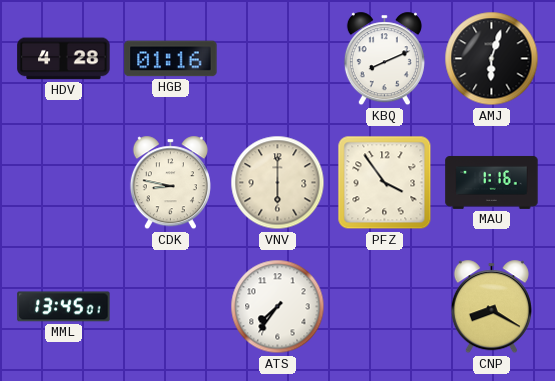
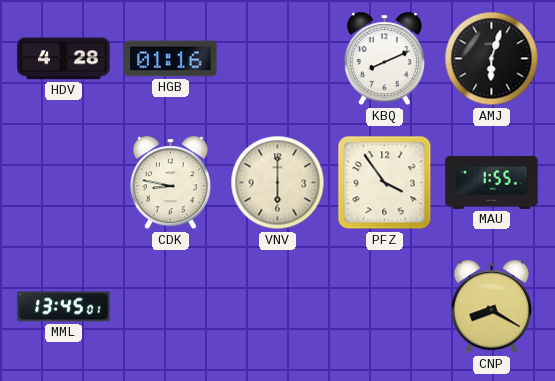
MAU: 1:16 -> 1:55
ATS: 7:36 -> none
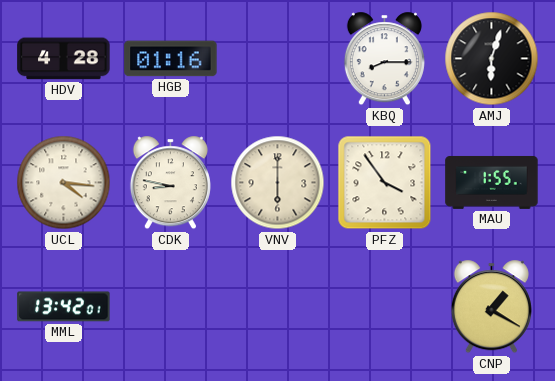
KBQ: 8:11 -> 8:15
UCL: none -> 4:16
MML: 13:45 -> 13:42
CNP: 8:20 -> 1:20
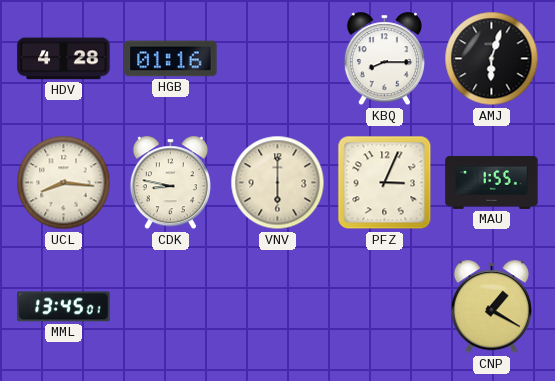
UCL: 4:16 -> 8:16
PFZ: 3:54 -> 3:04
MML: 13:42 -> 13:45
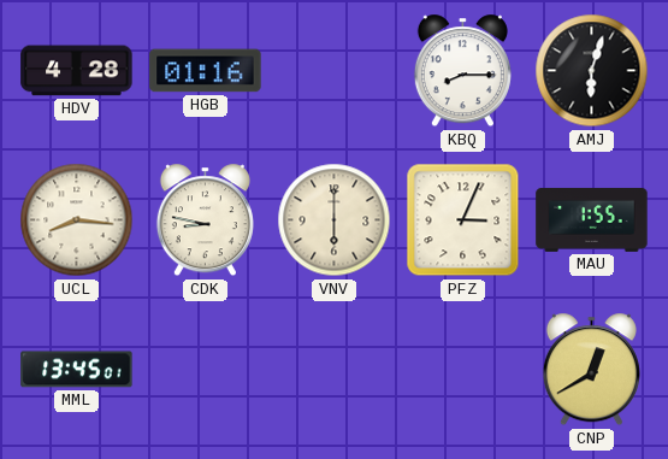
CNP: 1:20 -> 12:40
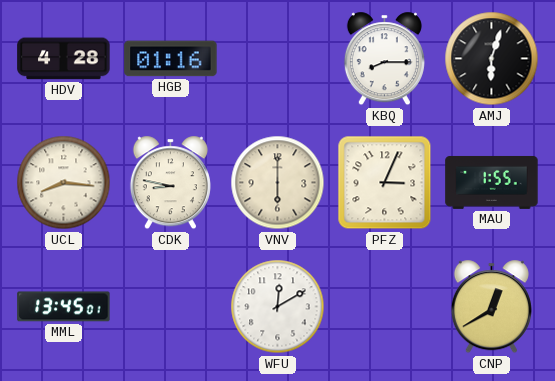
WFU: none -> 12:10
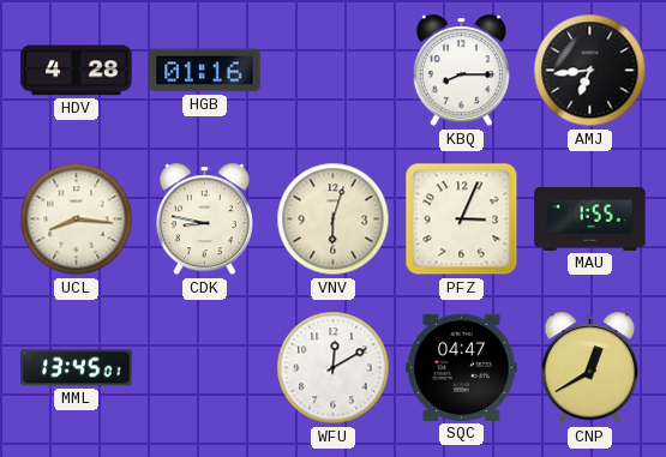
AMJ: 6:03 -> 6:44
VNV: 6:00 -> 6:03
SQC: none -> 04:47
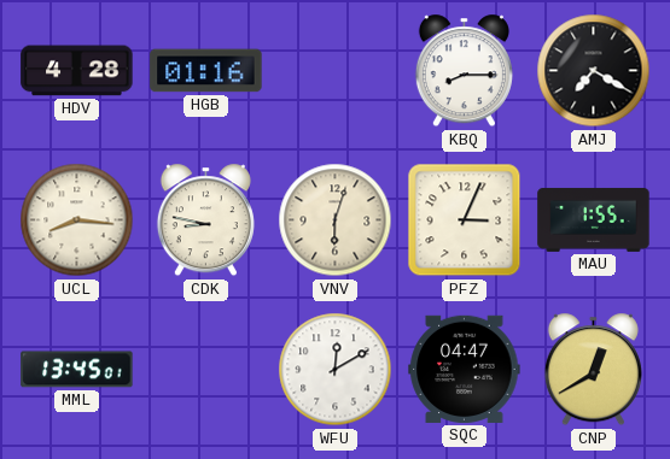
AMJ: 6:44 -> 7:20
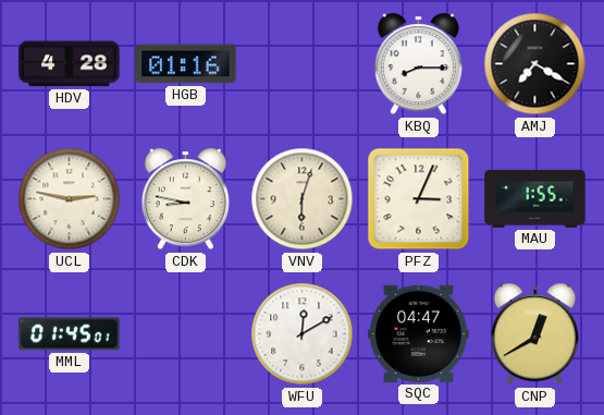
UCL: 8:16 -> 2:47
MML: 13:45 -> 01:45
